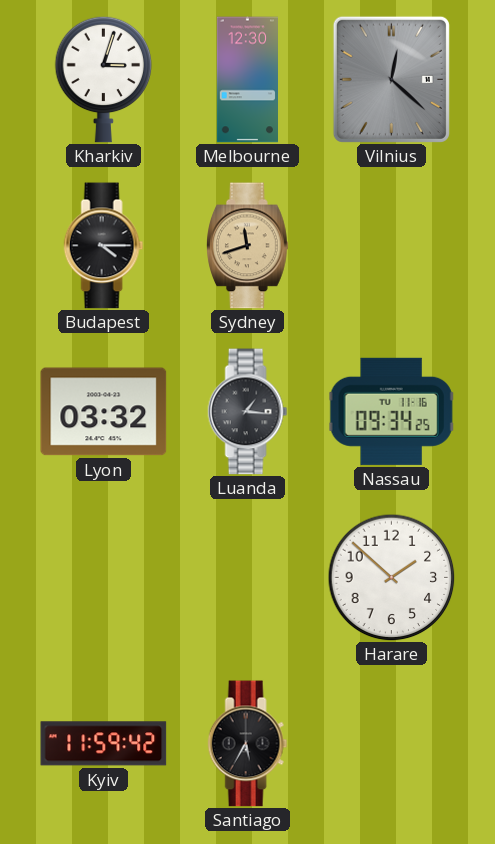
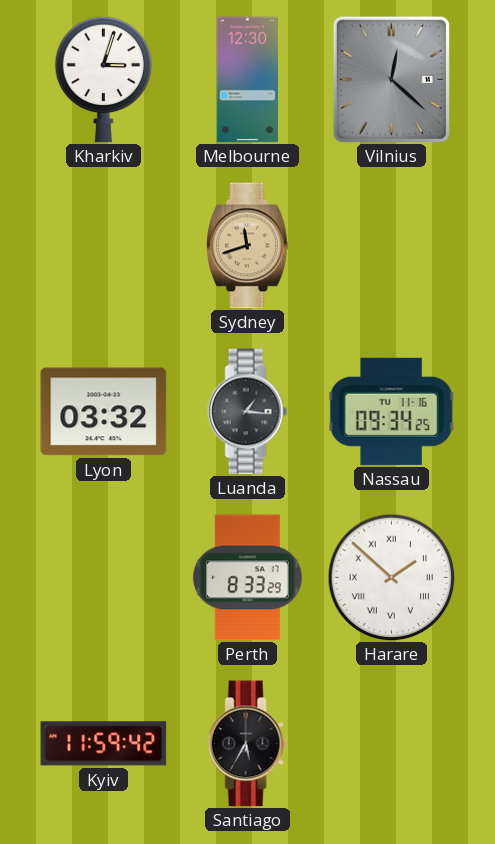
Budapest: 4:15 -> none
Perth: none -> 8:33
Harare numerals: Arabic -> Roman
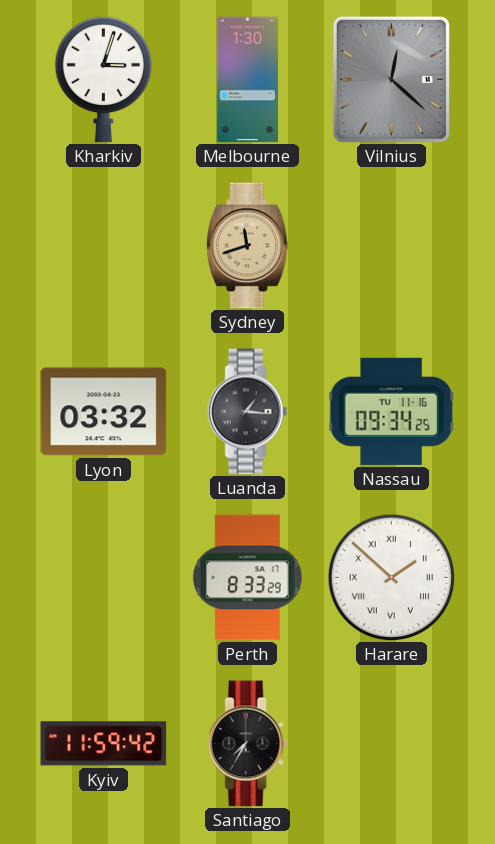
Melbourne: 12:30 -> 1:30
Santiago: 5:35 -> 7:35
